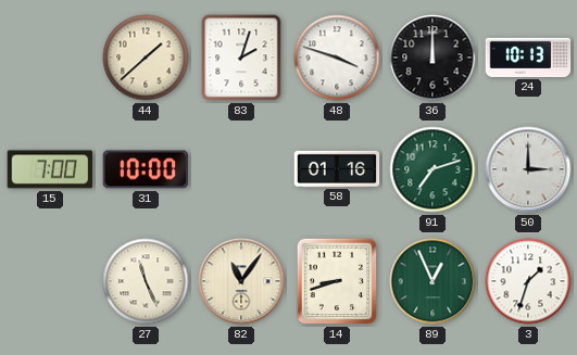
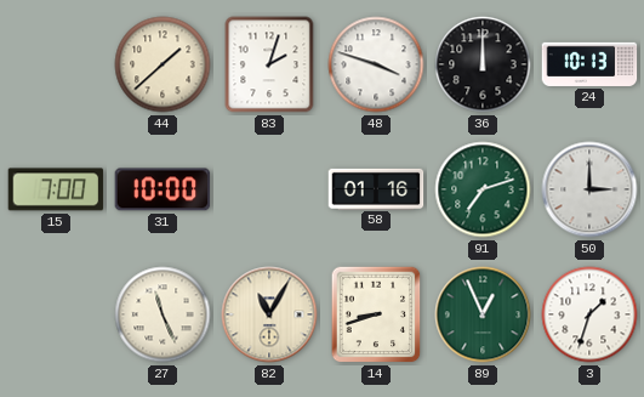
82: 11:06 -> 11:05
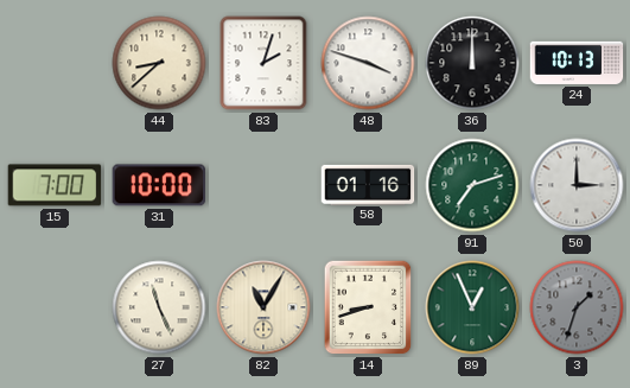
44: 1:38 -> 8:38
3 dial: white -> grey
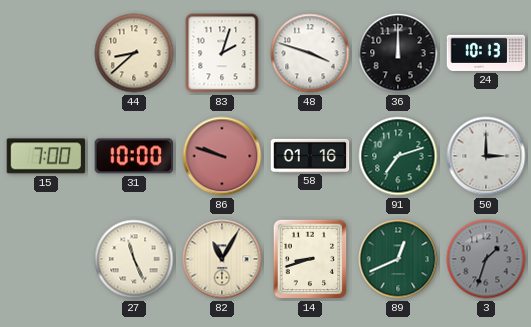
86: none -> 9:48
89: 12:56 -> 12:41
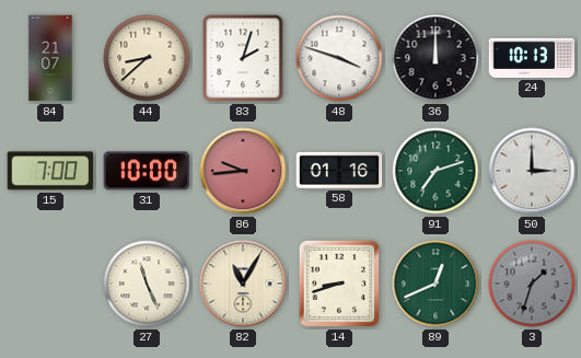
84: none -> 21:07
86: 9:48 -> 9:44
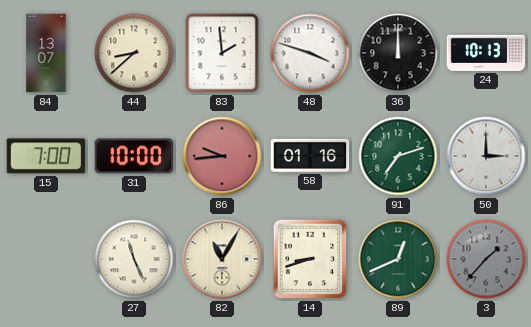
84: 21:07 -> 13:07
83: 2:03 -> 1:59
3: 1:33 -> 1:37
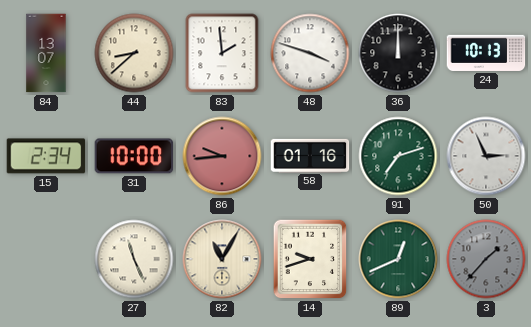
15: 7:00 -> 2:34
50: 3:00 -> 2:56
14: 8:42 -> 9:42
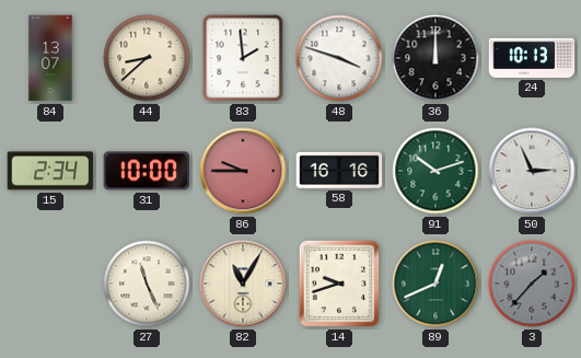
86: 9:44 -> 9:45
58: 01:16 -> 16:16
91: 7:12 -> 10:12
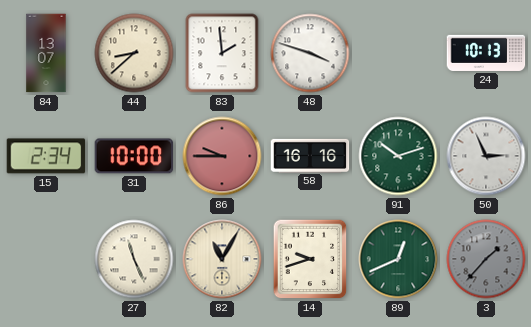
36: 12:00 -> none
